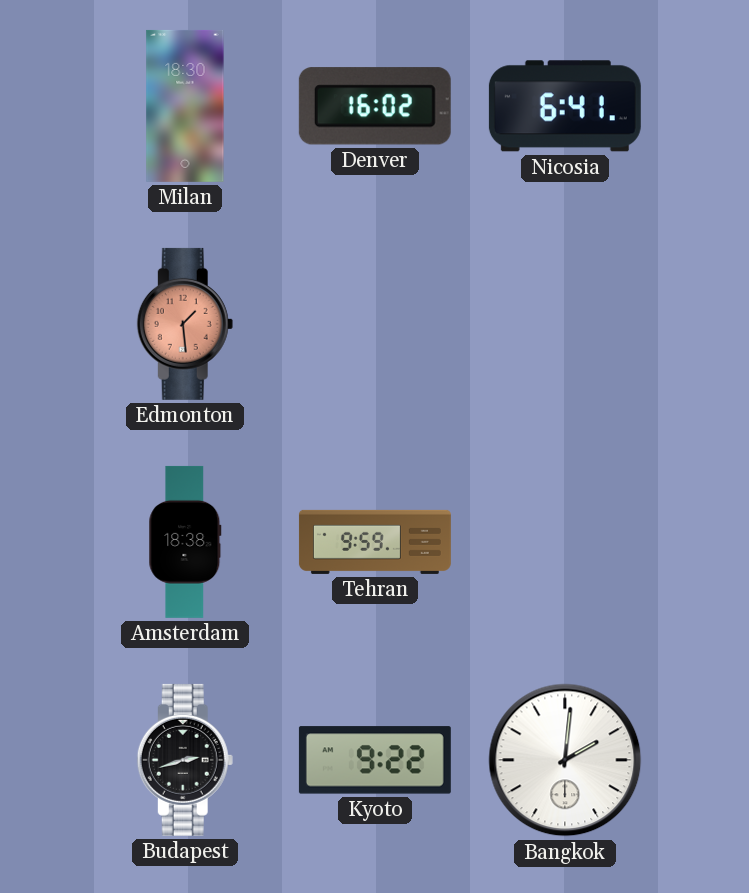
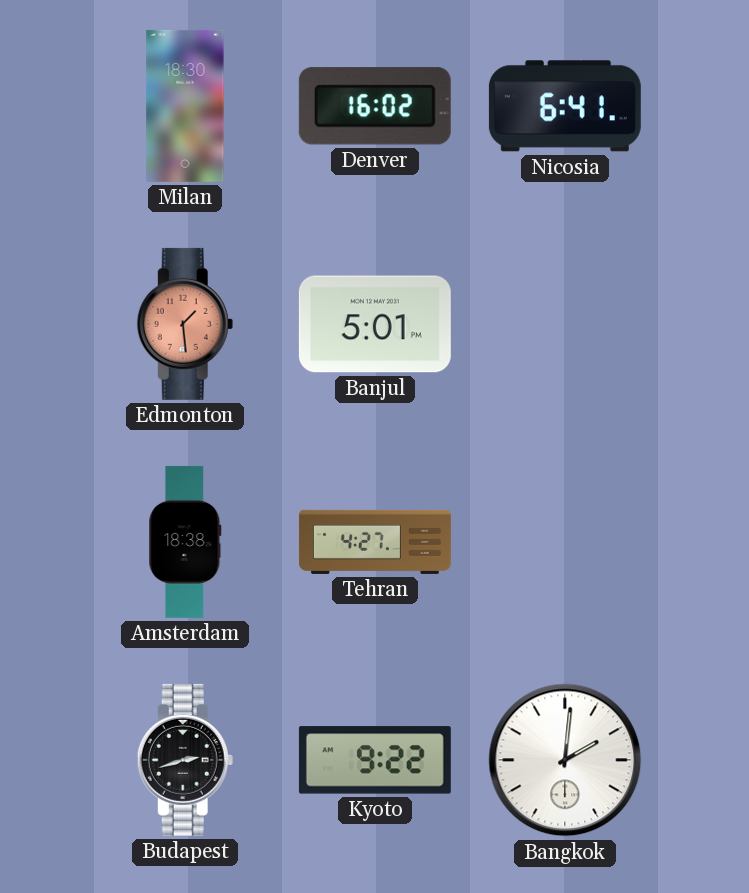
Banjul: none -> 5:01
Tehran: 9:59 -> 4:27
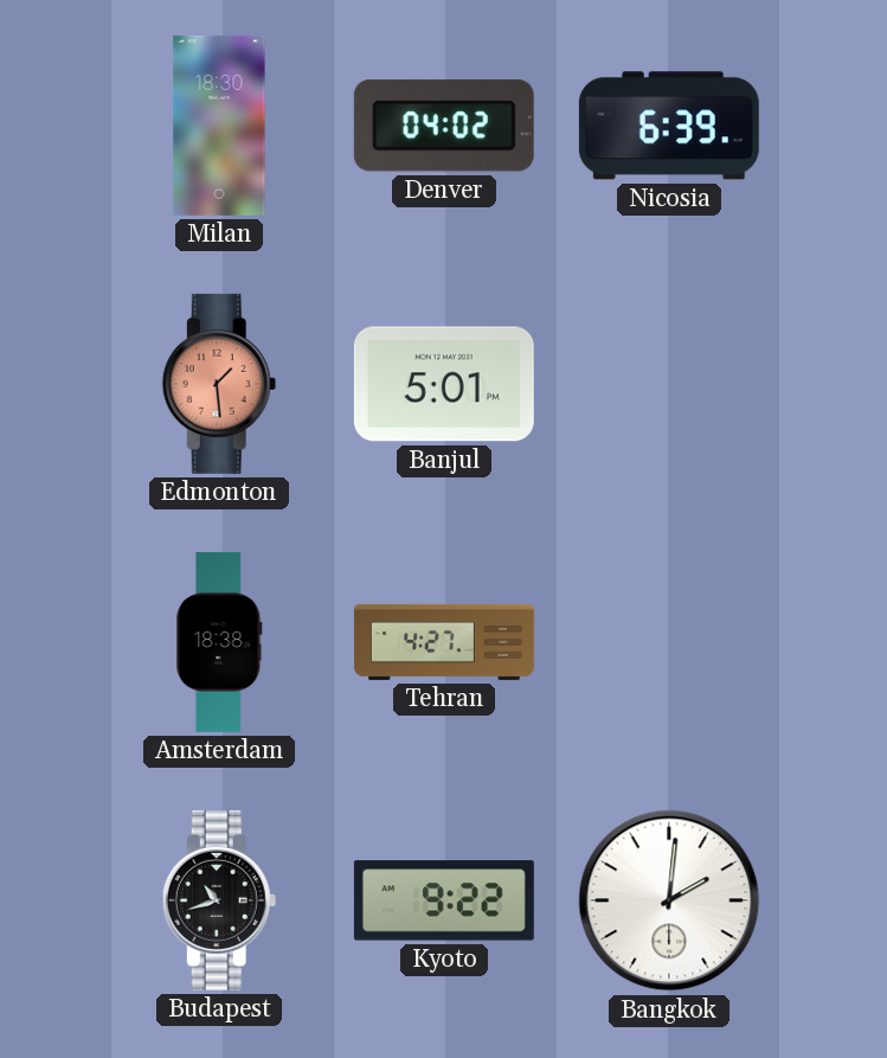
Denver: 16:02 -> 04:02
Nicosia: 6:41 -> 6:39
Budapest: 2:42 -> 10:42
